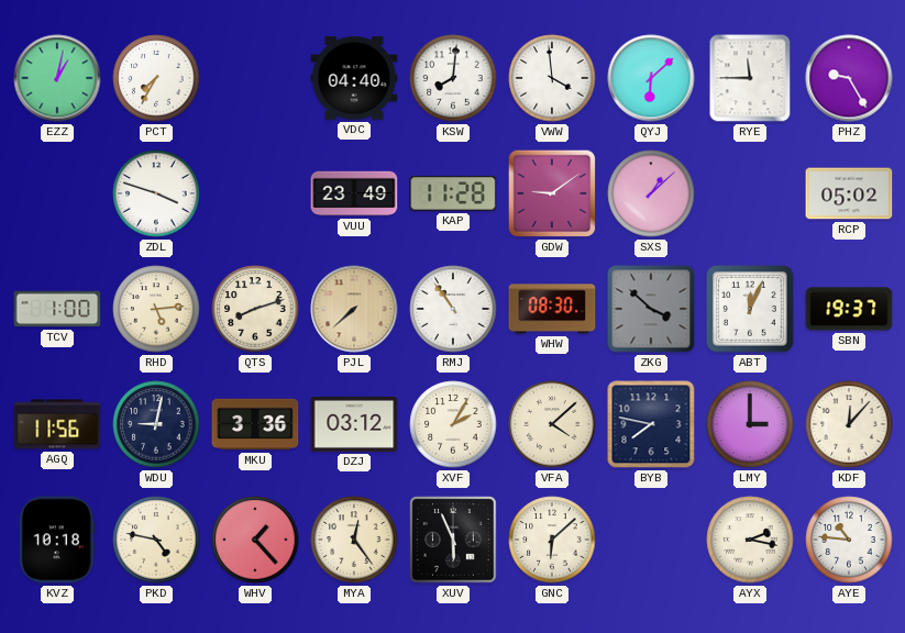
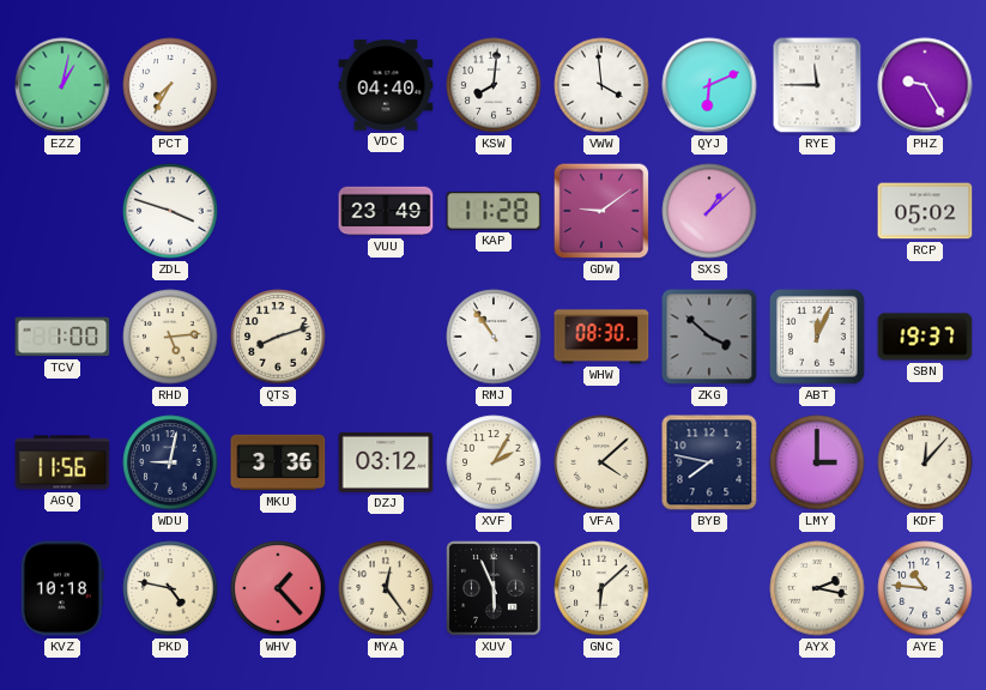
QYJ: 6:08 -> 6:11
PJL: 7:38 -> none
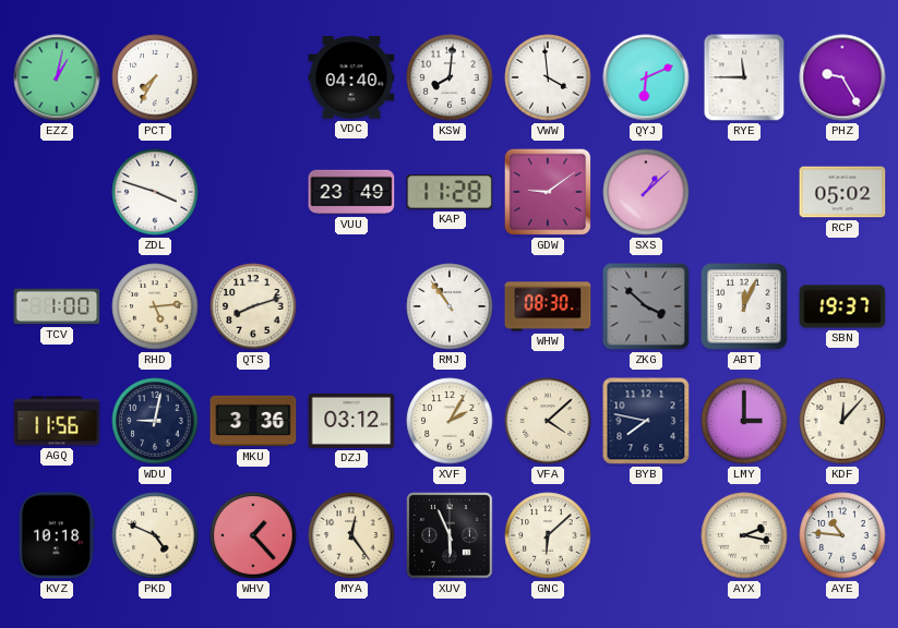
PKD: 4:47 -> 4:49
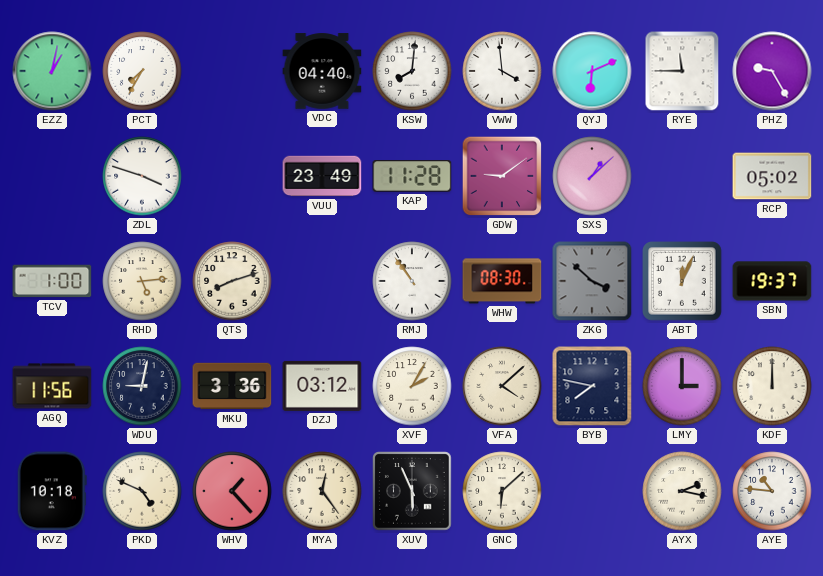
KDF: 12:07 -> 12:00
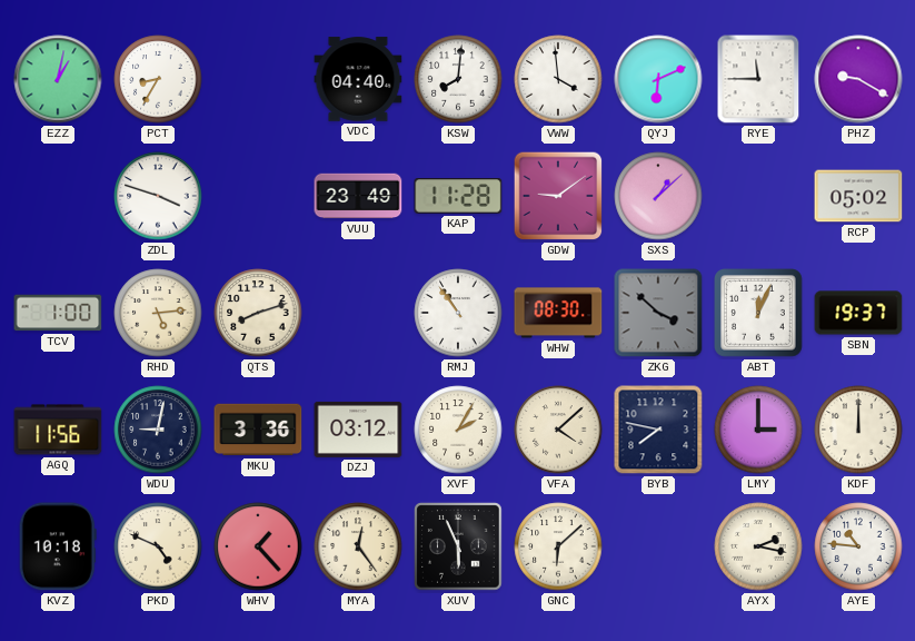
PCT: 7:35 -> 8:35
PHZ: 9:25 -> 9:20
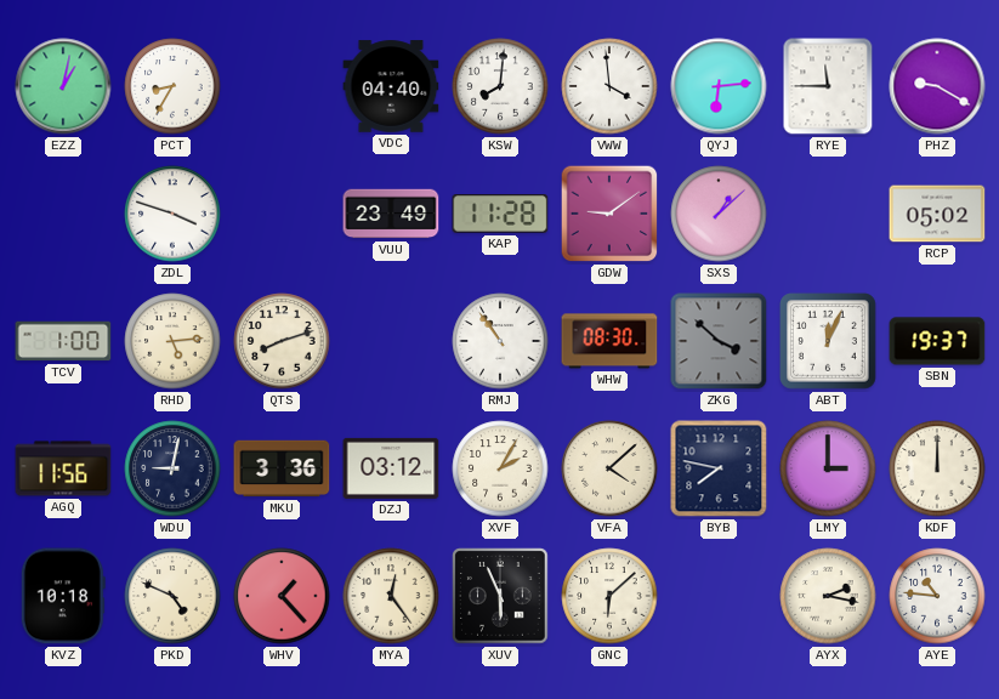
QYJ: 6:11 -> 6:14
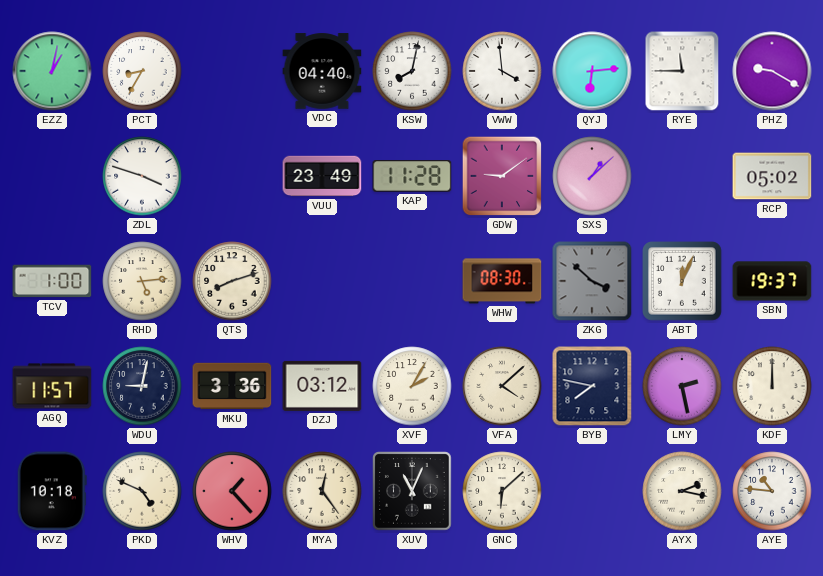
KSW: 8:01 -> 8:02
RMJ: 10:54 -> none
AGQ: 11:56 -> 11:57
LMY: 3:00 -> 2:28
XUV: 5:56 -> 11:04
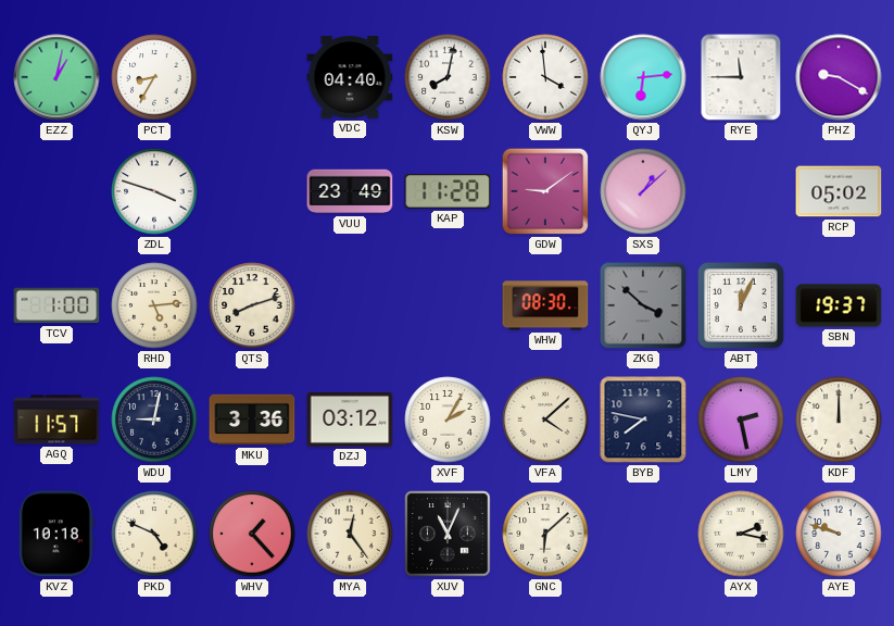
AYE: 10:46 -> 9:48
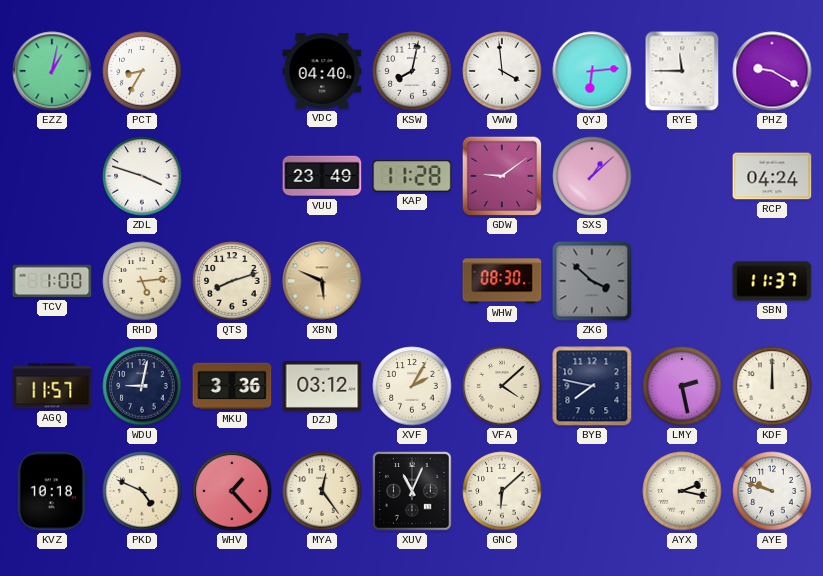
RCP: 05:02 -> 04:24
XBN: none -> 5:49
ABT: 12:04 -> none
SBN: 19:37 -> 11:37
